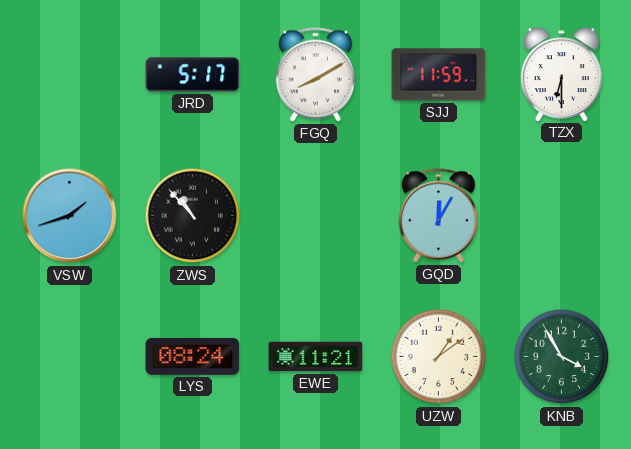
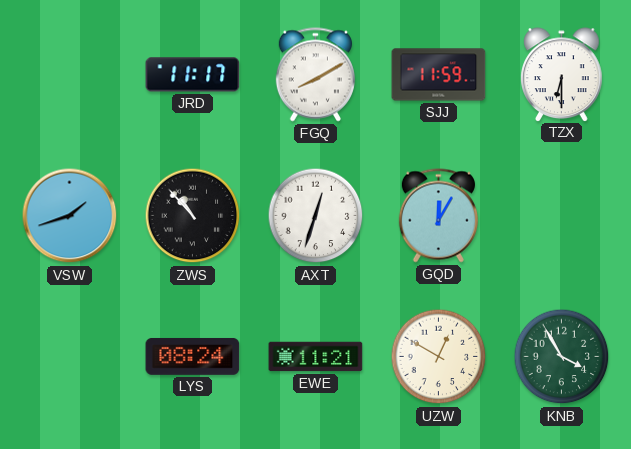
JRD: 5:17 -> 11:17
AXT: none -> 12:33
UZW: 1:09 -> 12:50
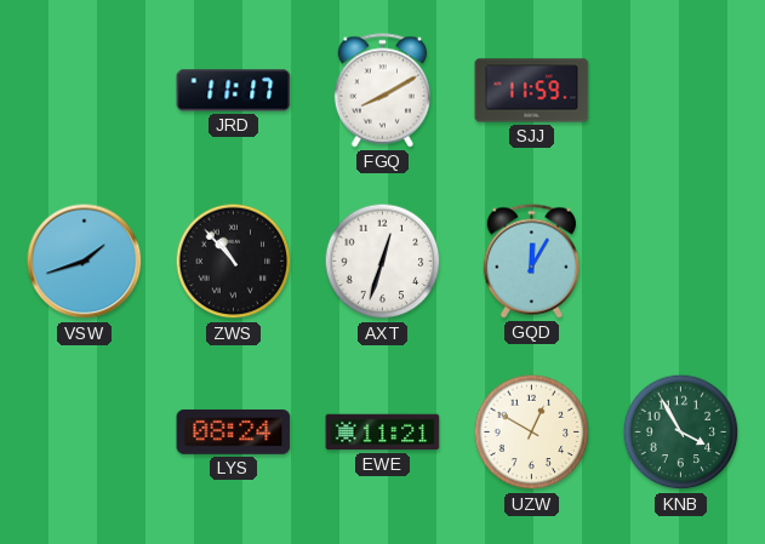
TZX: 6:30 -> none
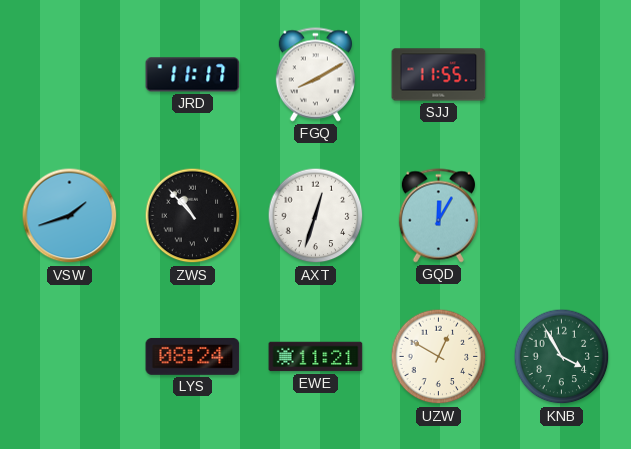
SJJ: 11:59 -> 11:55
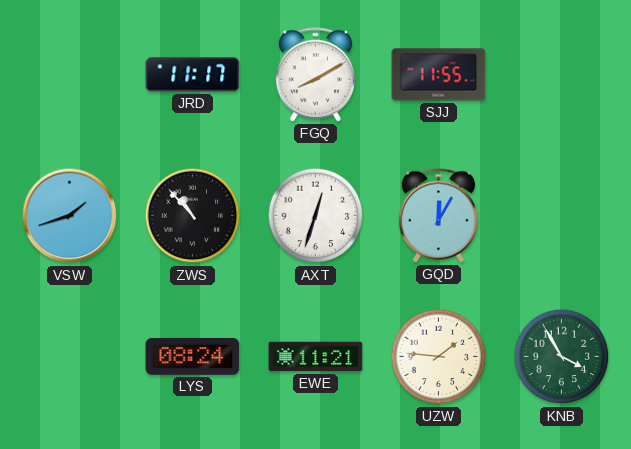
UZW: 12:50 -> 1:46
